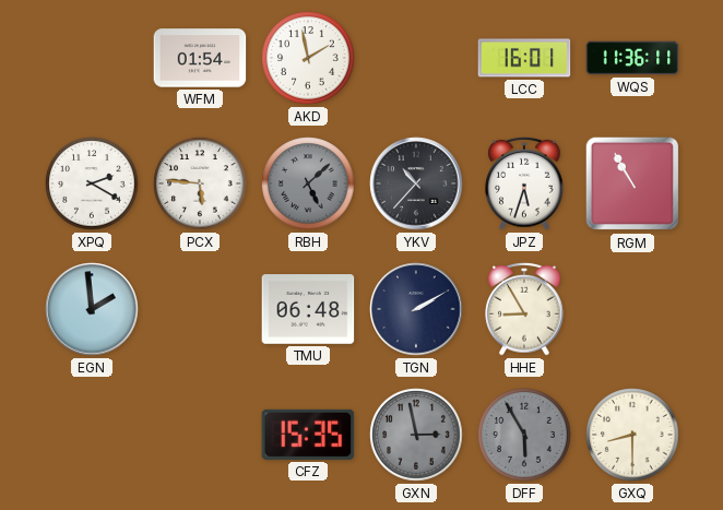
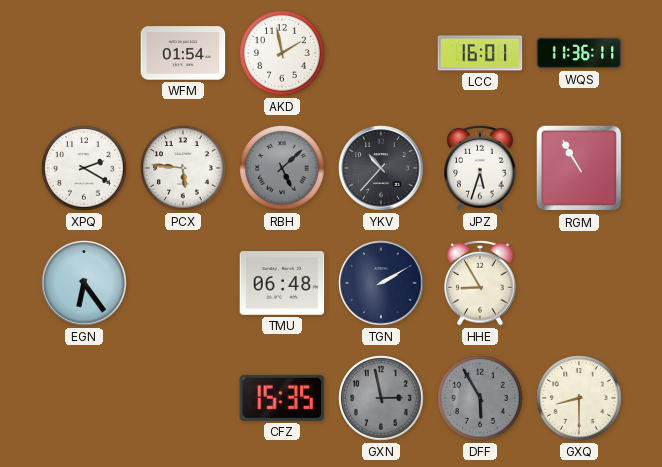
EGN: 1:59 -> 6:24
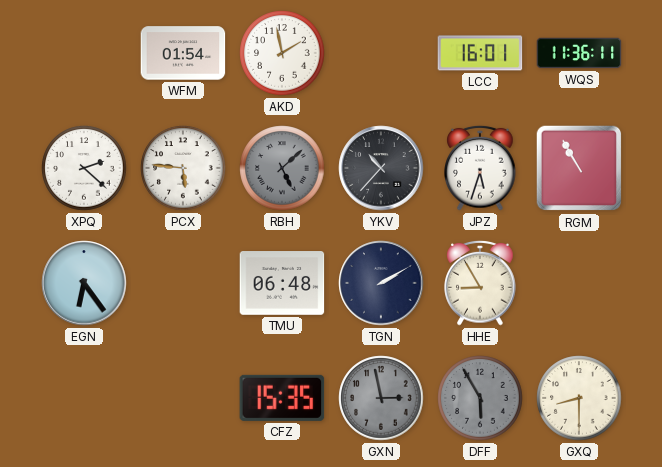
XPQ: 2:20 -> 2:22
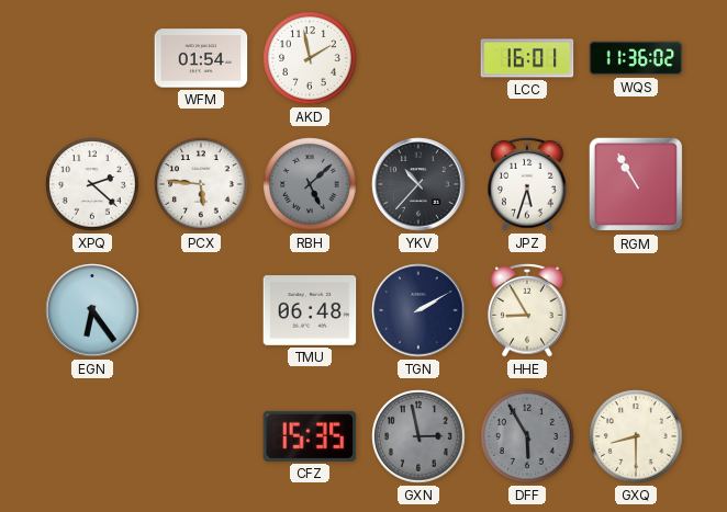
WQS: 11:36:11 -> 11:36:02
